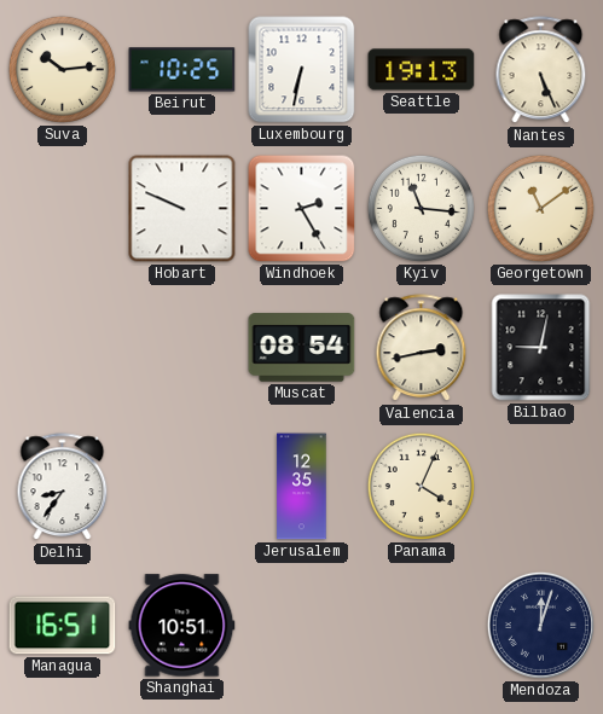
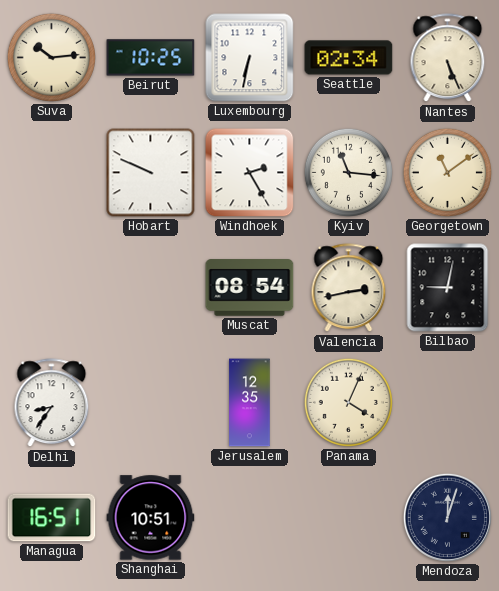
Seattle: 19:13 -> 02:34
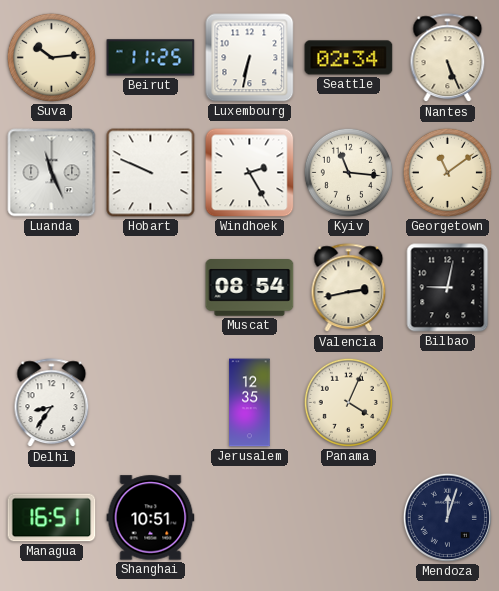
Beirut: 10:25 -> 11:25
Luanda: none -> 11:26
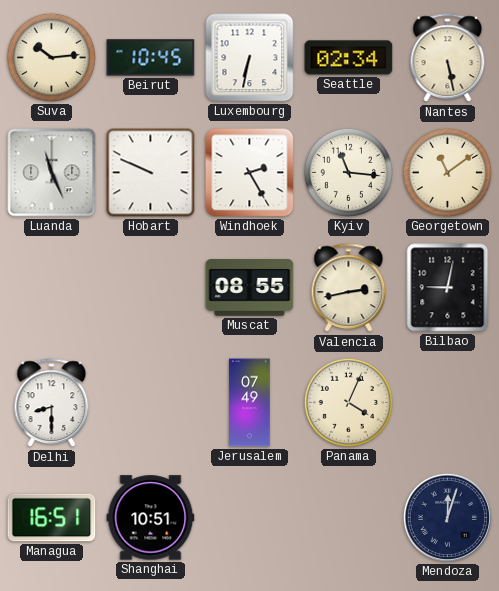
Beirut: 11:25 -> 10:45
Nantes: 5:26 -> 5:28
Muscat: 08:54 -> 08:55
Delhi: 8:36 -> 8:30
Jerusalem: 12:35 -> 07:49
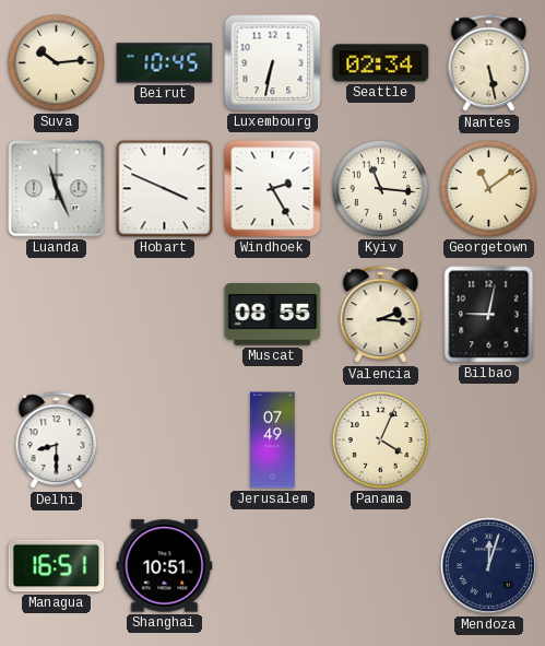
Hobart: 9:49 -> 3:49
Valencia: 2:43 -> 2:16
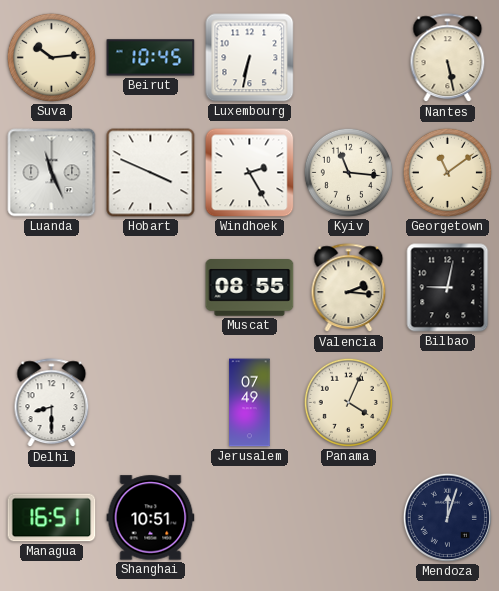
Seattle: 02:34 -> none
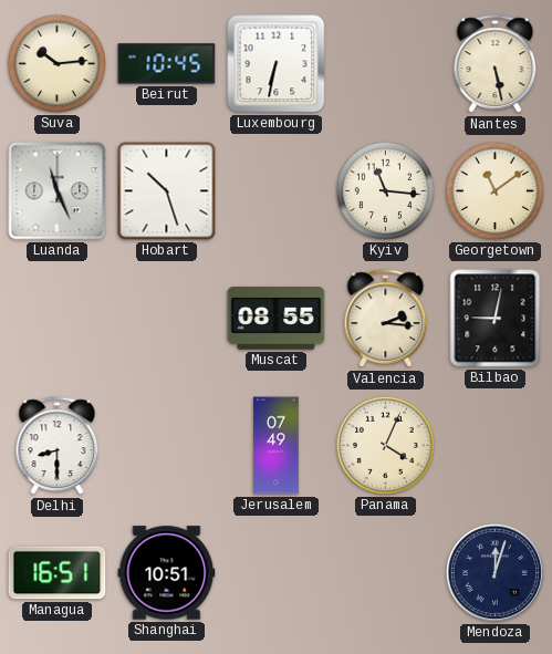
Hobart: 3:49 -> 10:27
Windhoek: 2:25 -> none
